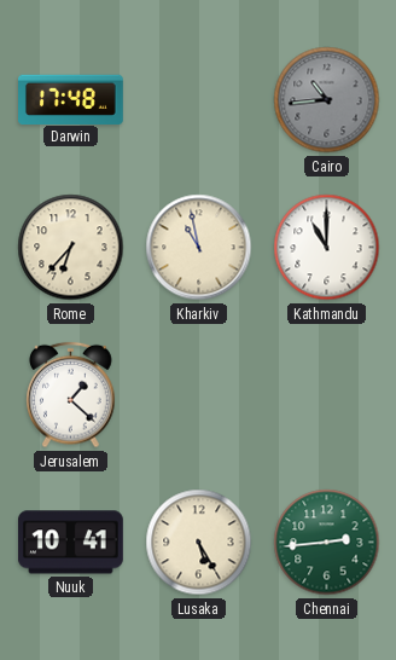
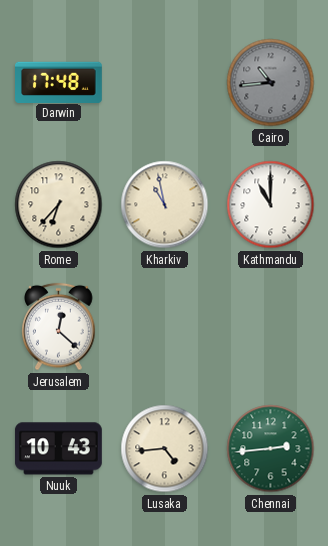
Jerusalem: 1:22 -> 12:22
Nuuk: 10:41 -> 10:43
Lusaka: 5:25 -> 4:44
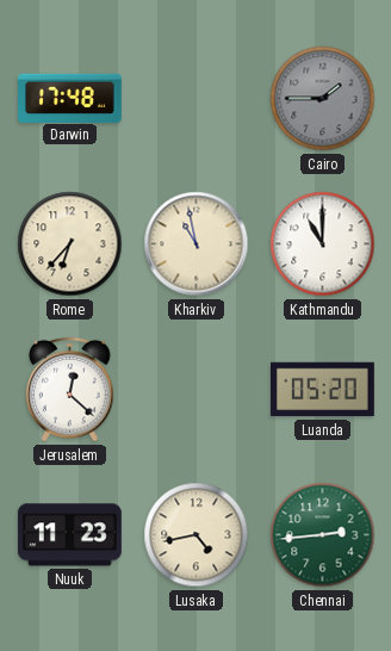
Cairo: 10:44 -> 1:45
Luanda: none -> 05:20
Nuuk: 10:43 -> 11:23
Lusaka: 4:44 -> 4:43
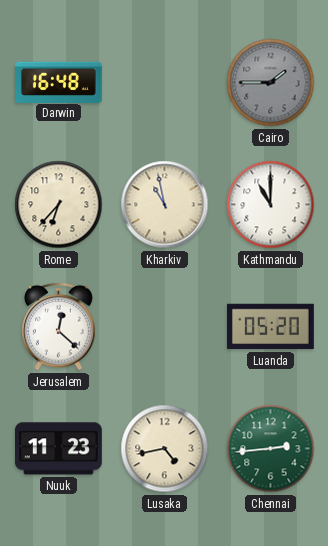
Darwin: 17:48 -> 16:48
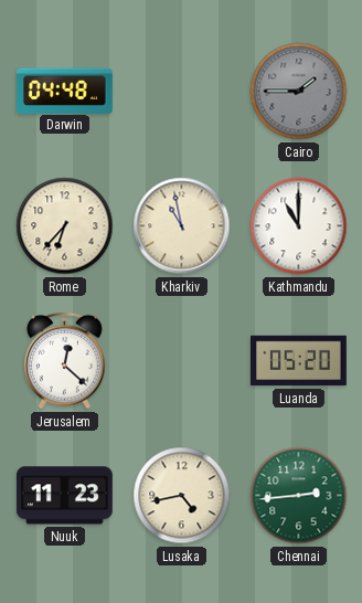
Darwin: 16:48 -> 04:48
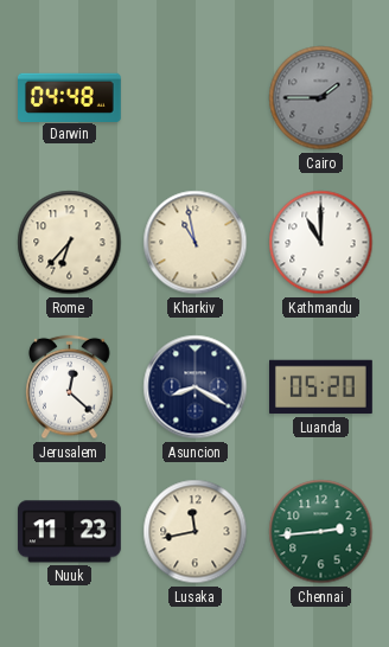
Asuncion: none -> 8:20
Lusaka: 4:43 -> 11:43
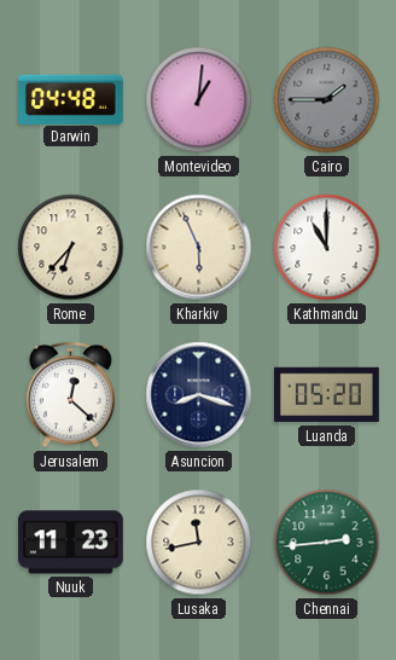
Montevideo: none -> 1:01
Kharkiv: 10:58 -> 5:56
Asuncion: 8:20 -> 8:18
